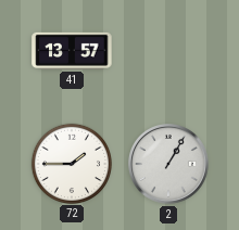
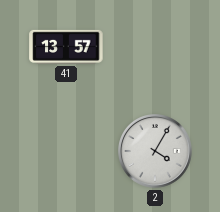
72: 1:45 -> none
2: 1:05 -> 4:05
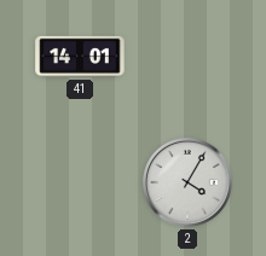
41: 13:57 -> 14:01
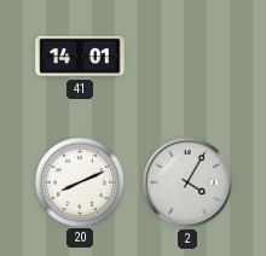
20: none -> 8:11
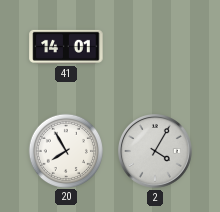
20: 8:11 -> 7:55
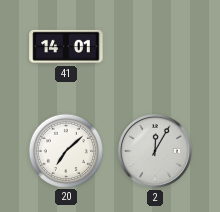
20: 7:55 -> 7:08
2: 4:05 -> 12:05
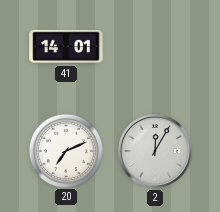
20: 7:08 -> 7:11
